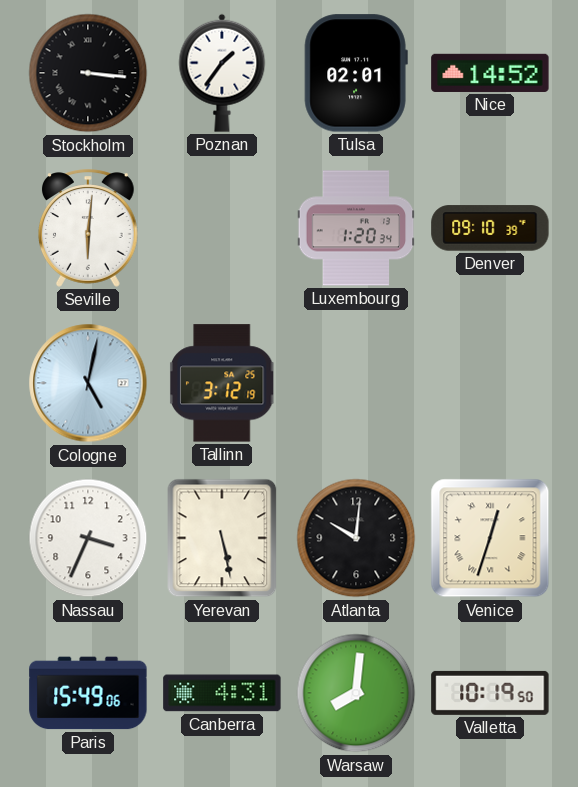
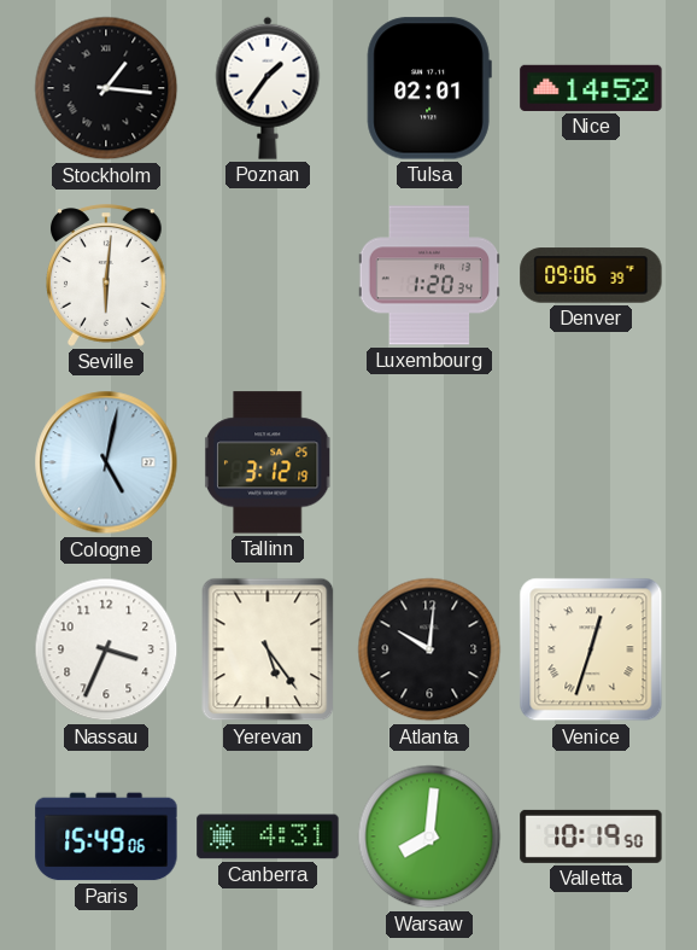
Stockholm: 3:16 -> 1:16
Denver: 09:10 -> 09:06
Yerevan: 5:28 -> 5:24
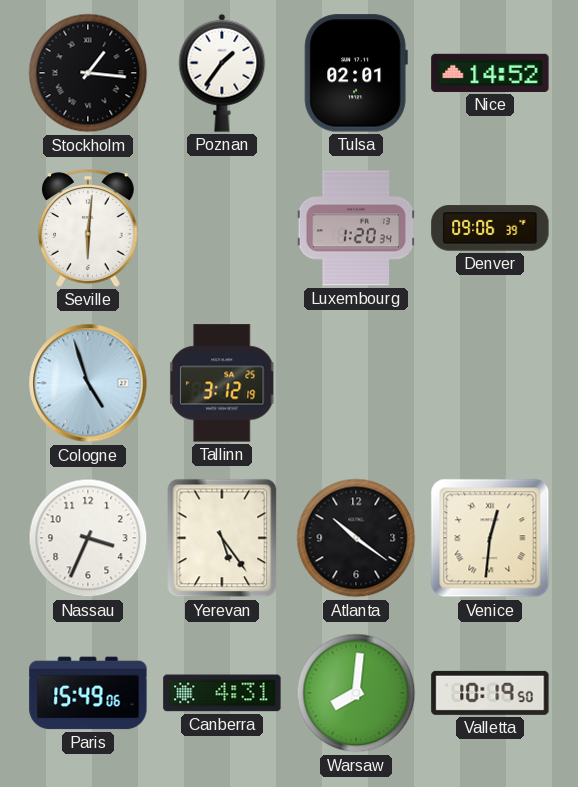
Cologne: 5:02 -> 4:57
Atlanta: 10:01 -> 10:21
Venice: 12:33 -> 12:31
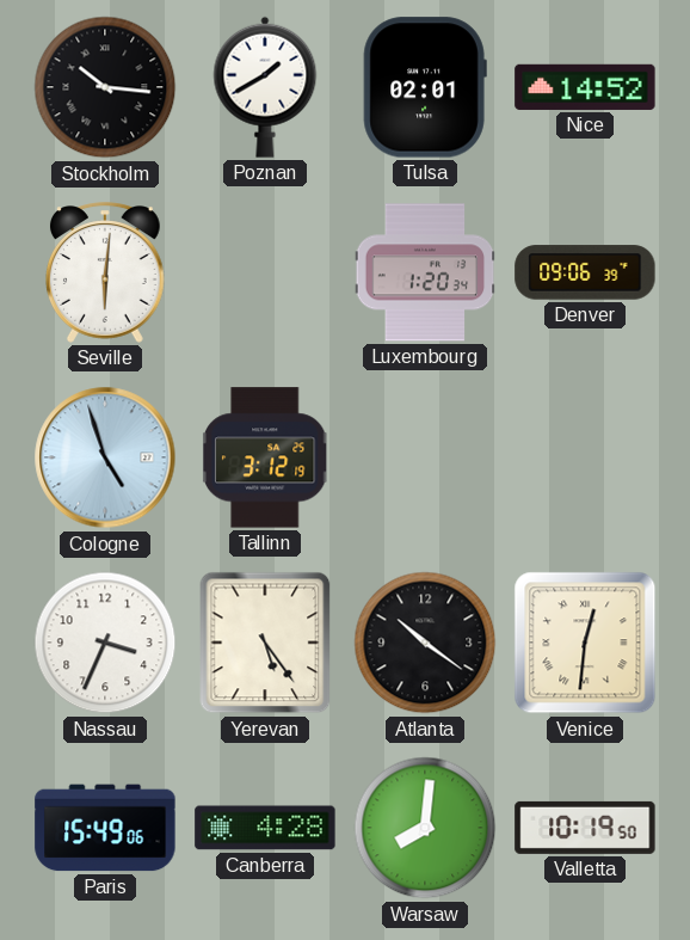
Stockholm: 1:16 -> 10:16
Poznan: 1:36 -> 1:40
Canberra: 4:31 -> 4:28
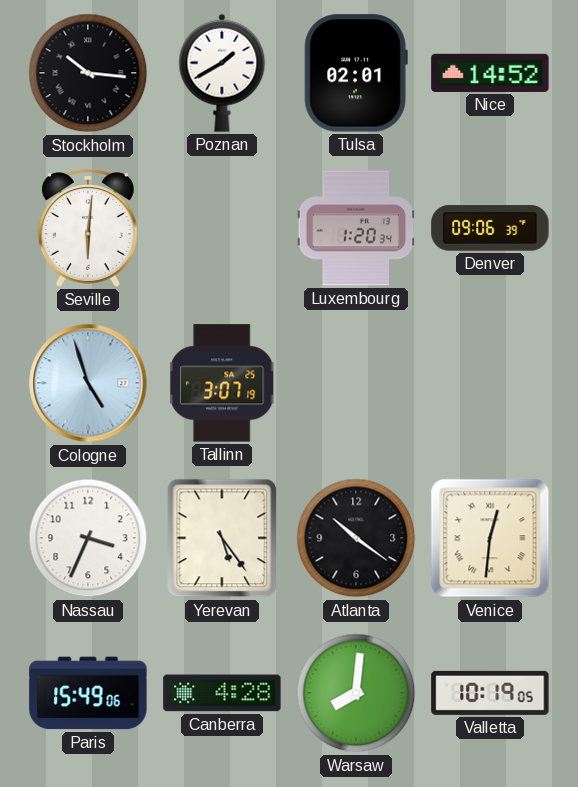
Tallinn: 3:12 -> 3:07
Valletta: 10:19:50 -> 10:19:05
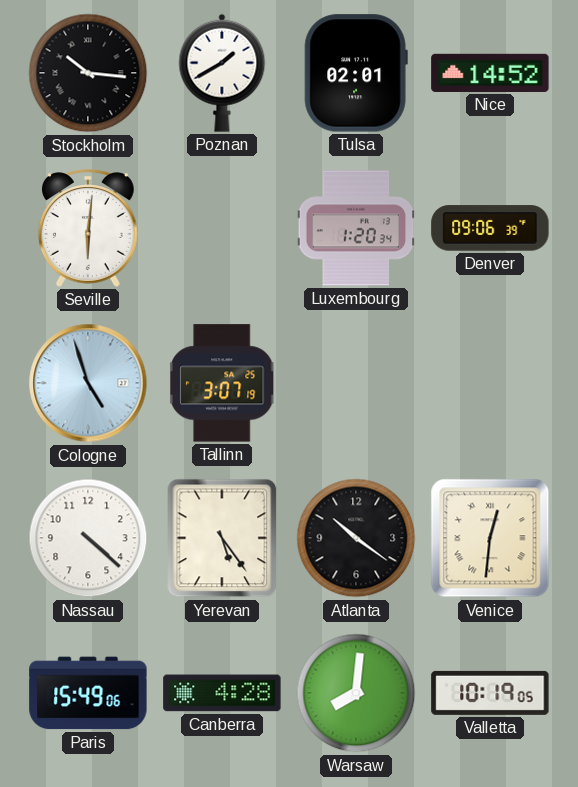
Nassau: 3:34 -> 4:22
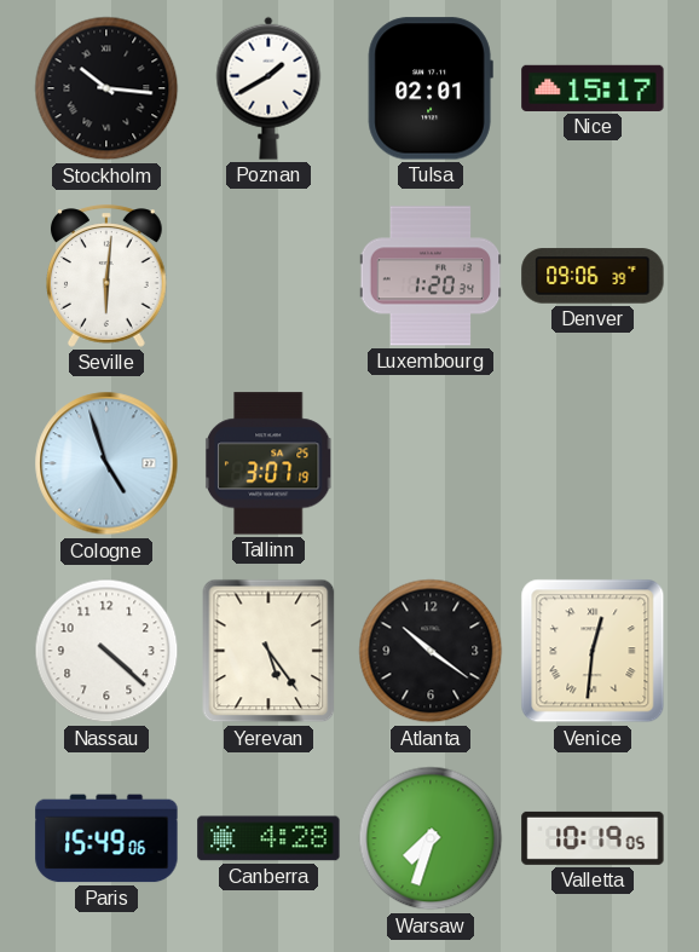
Nice: 14:52 -> 15:17
Warsaw: 8:01 -> 7:33
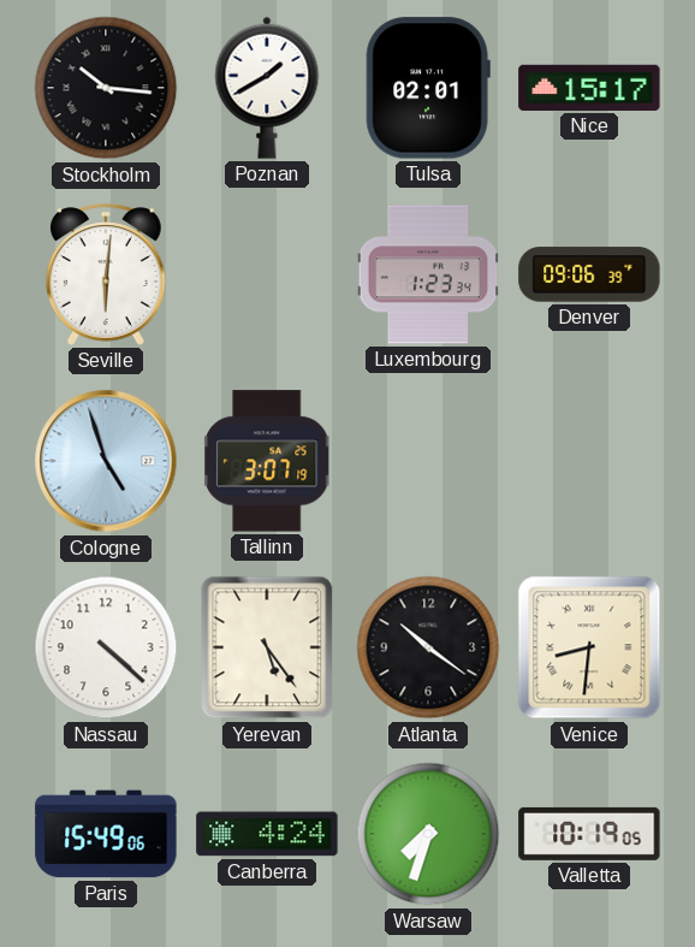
Luxembourg: 1:20 -> 1:23
Venice: 12:31 -> 8:31
Canberra: 4:28 -> 4:24
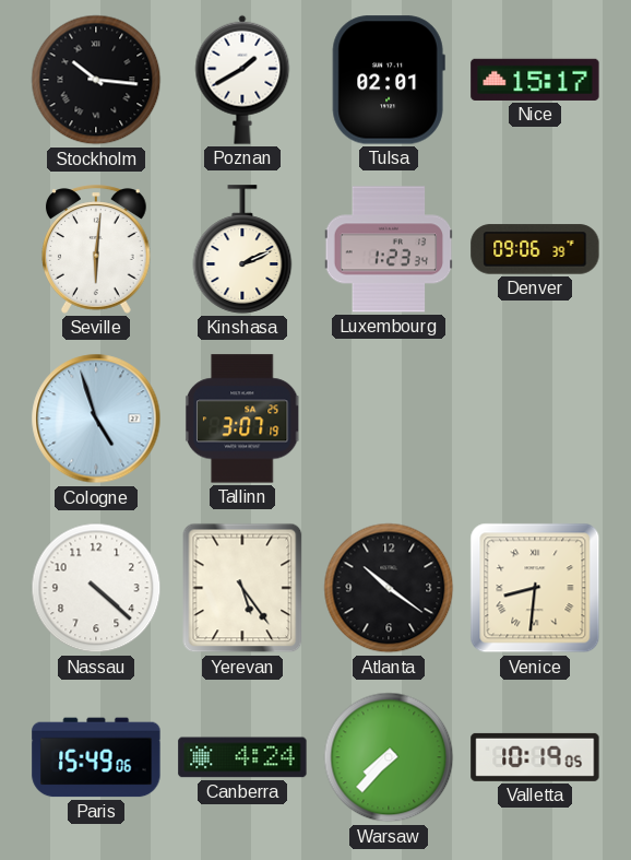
Kinshasa: none -> 2:11
Warsaw: 7:33 -> 7:37
